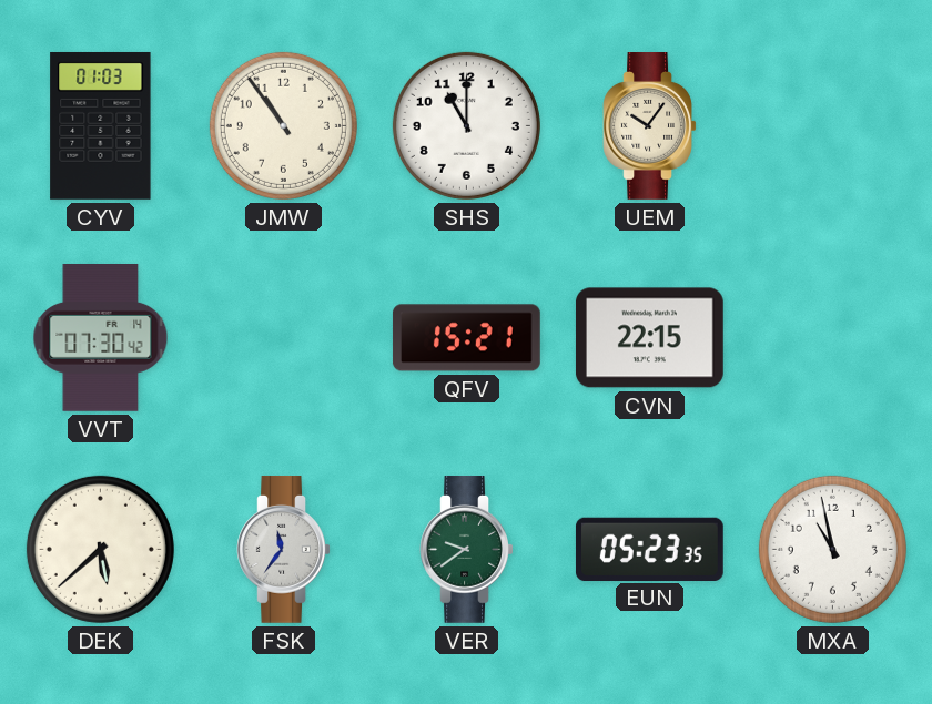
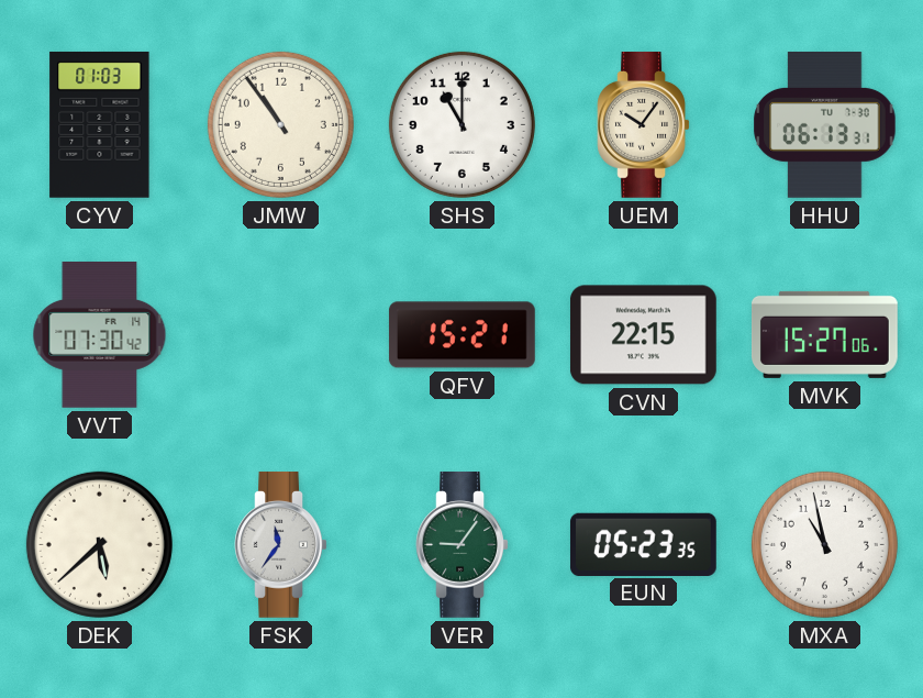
HHU: none -> 06:13
MVK: none -> 15:27
VER: 9:39 -> 9:06
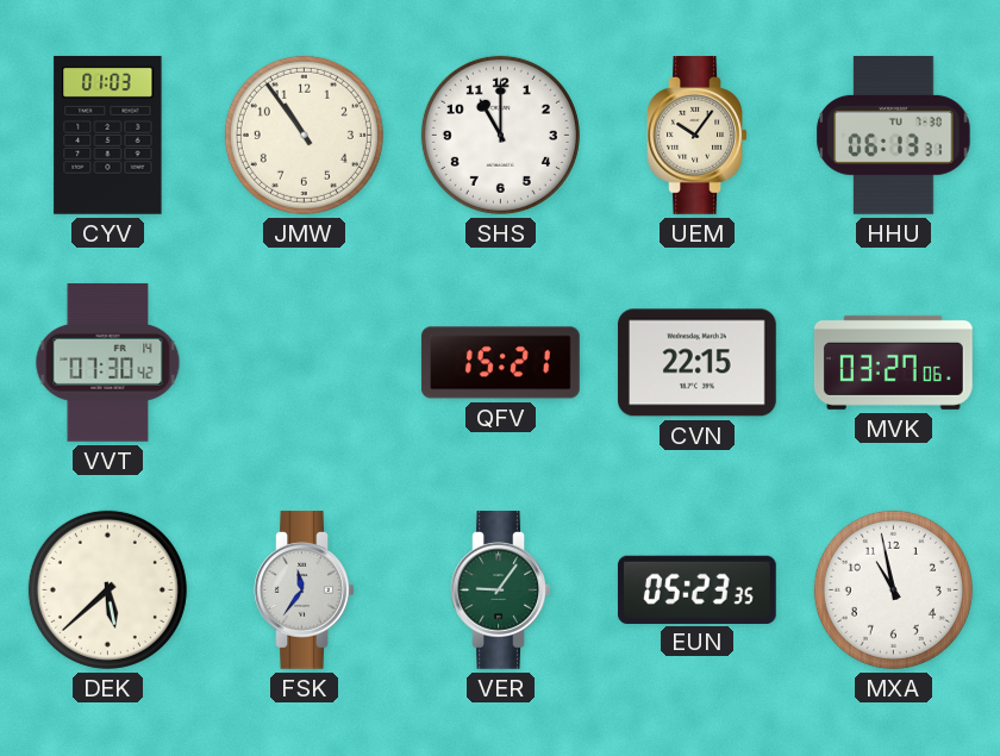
MVK: 15:27 -> 03:27
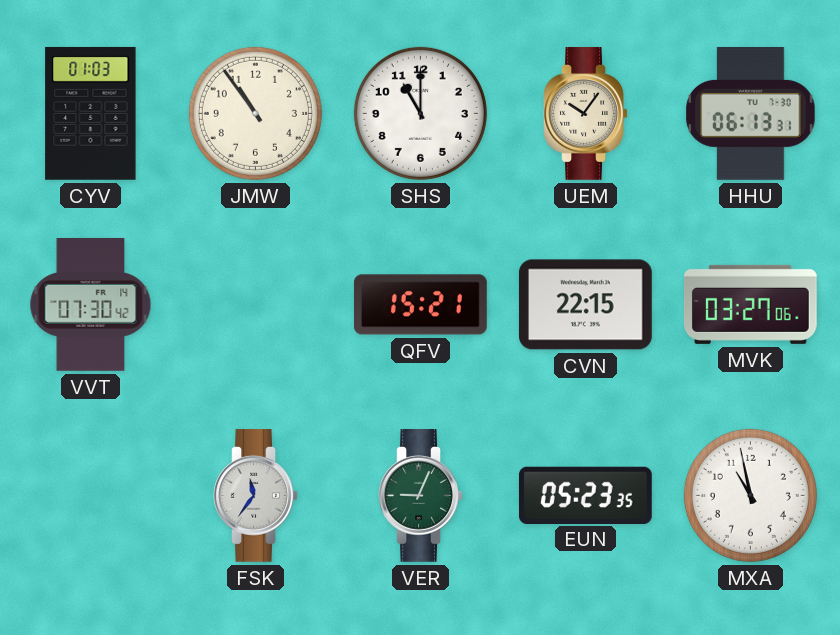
DEK: 5:38 -> none
VER: 9:06 -> 9:04
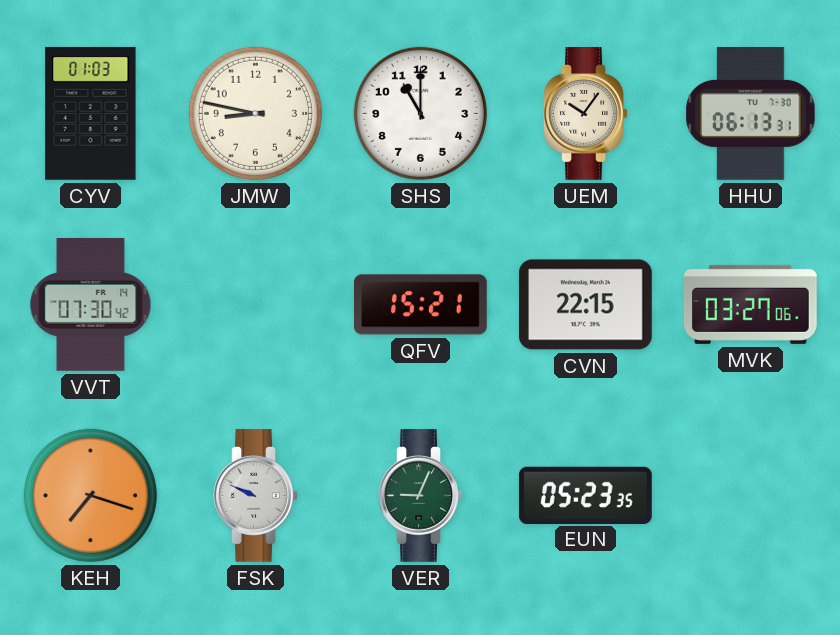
JMW: 10:54 -> 8:47
KEH: none -> 7:18
FSK: 11:36 -> 9:49
MXA: 10:58 -> none
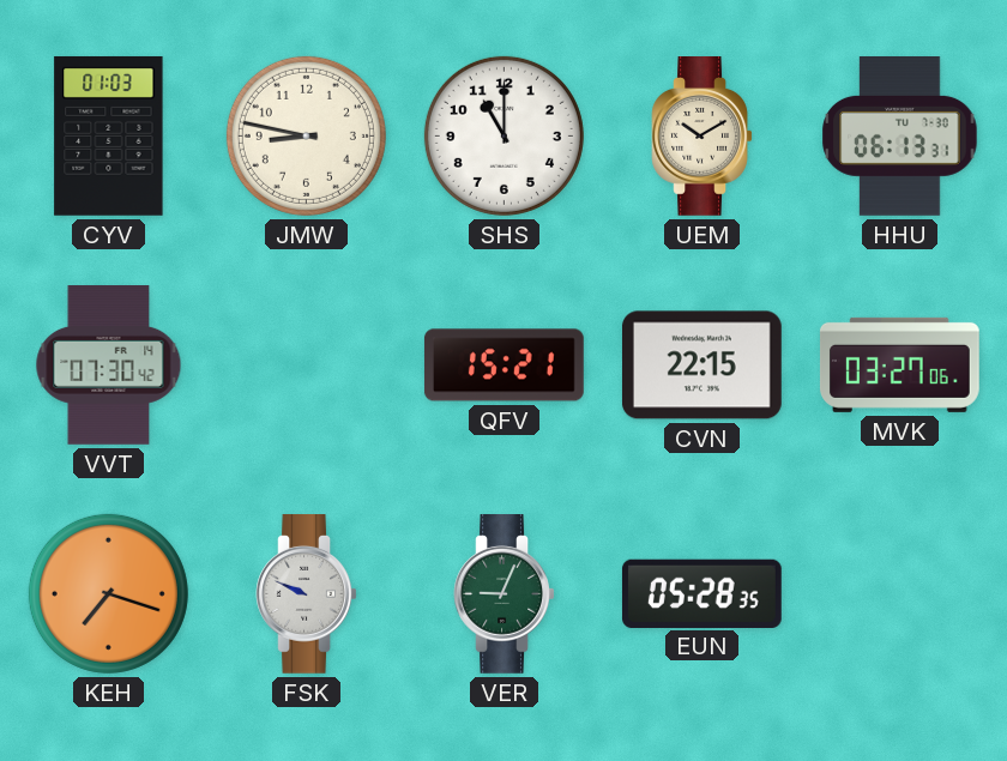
UEM: 10:06 -> 10:10
EUN: 05:23 -> 05:28
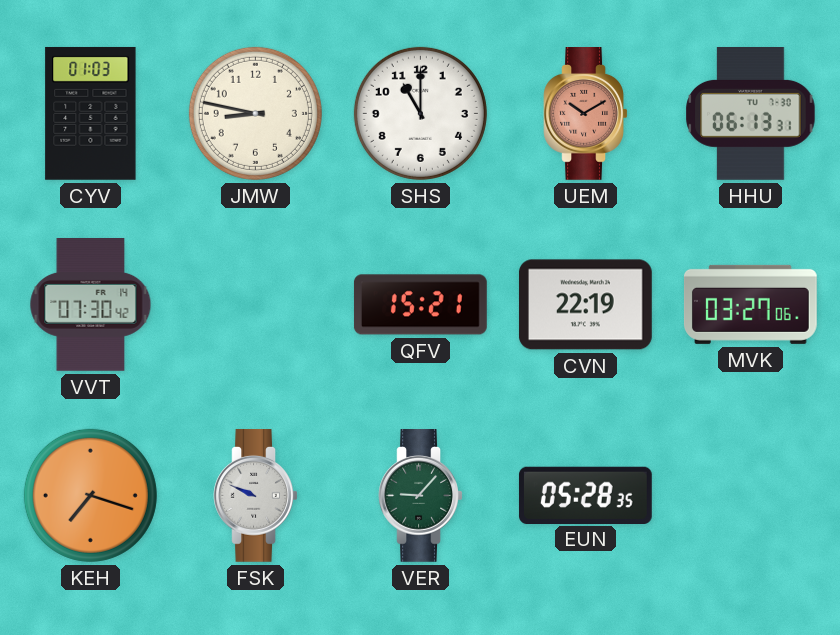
UEM dial: cream -> salmon
CVN: 22:15 -> 22:19
VER: 9:04 -> 9:07
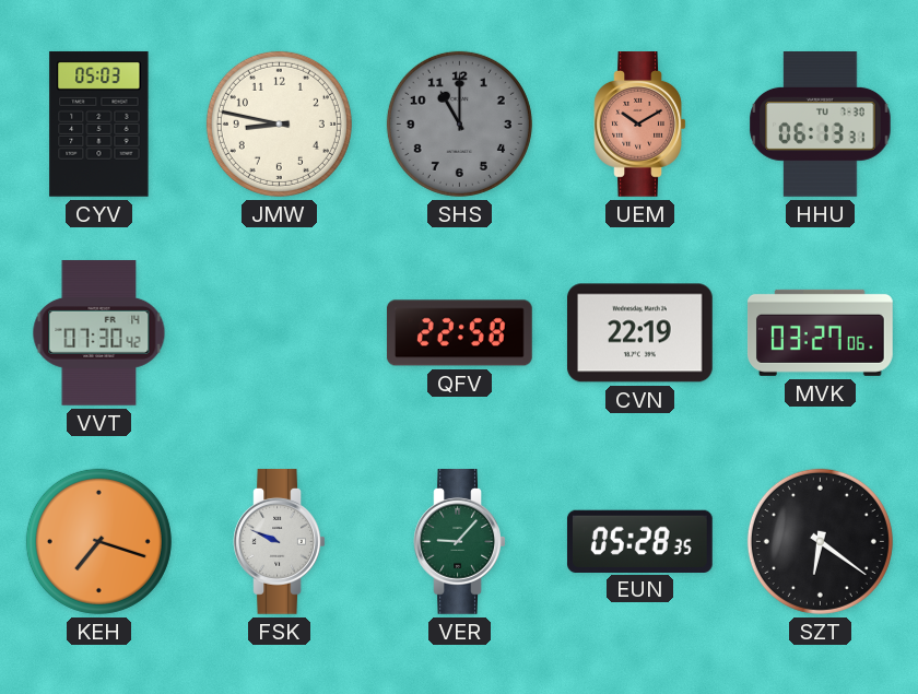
CYV: 01:03 -> 05:03
SHS dial: white -> grey
QFV: 15:21 -> 22:58
SZT: none -> 6:21
